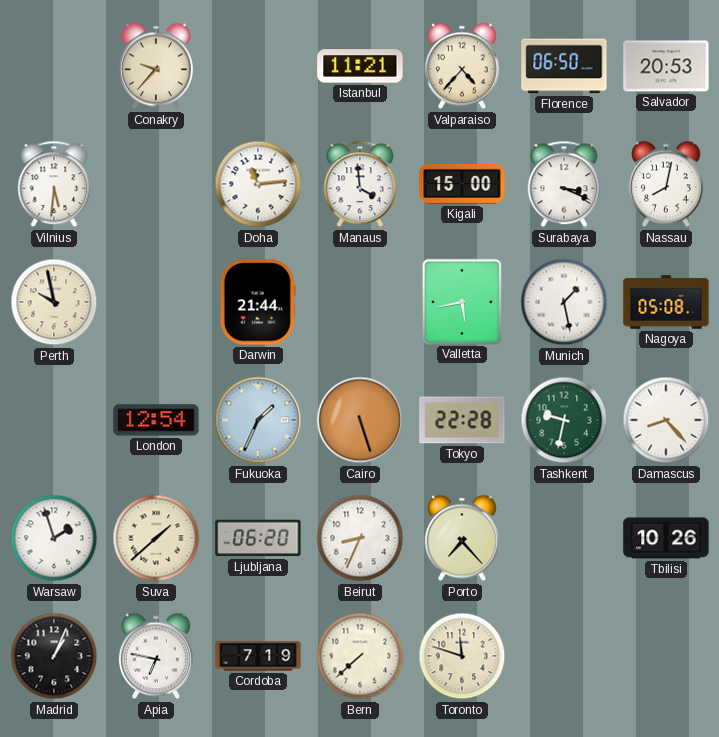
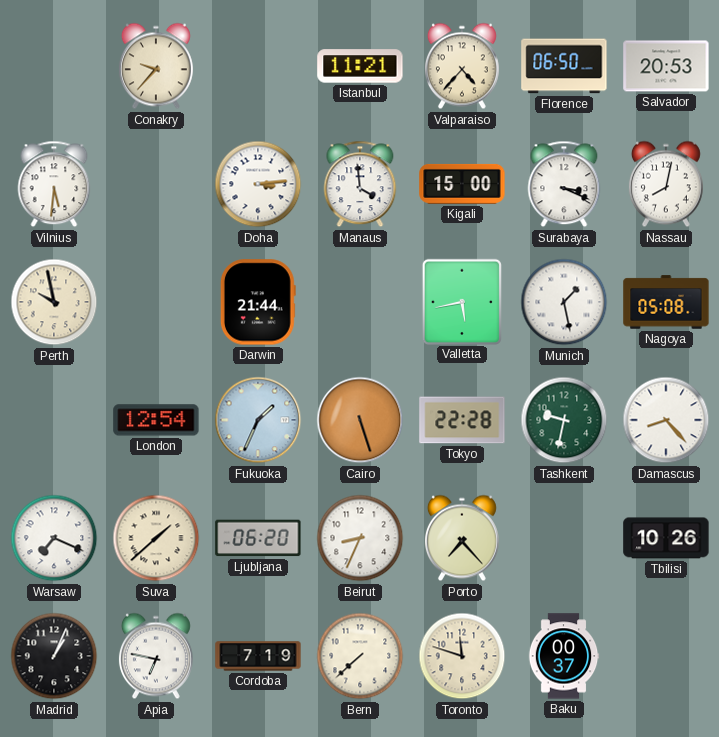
Doha: 11:14 -> 3:14
Warsaw: 1:57 -> 7:19
Baku: none -> 00:37
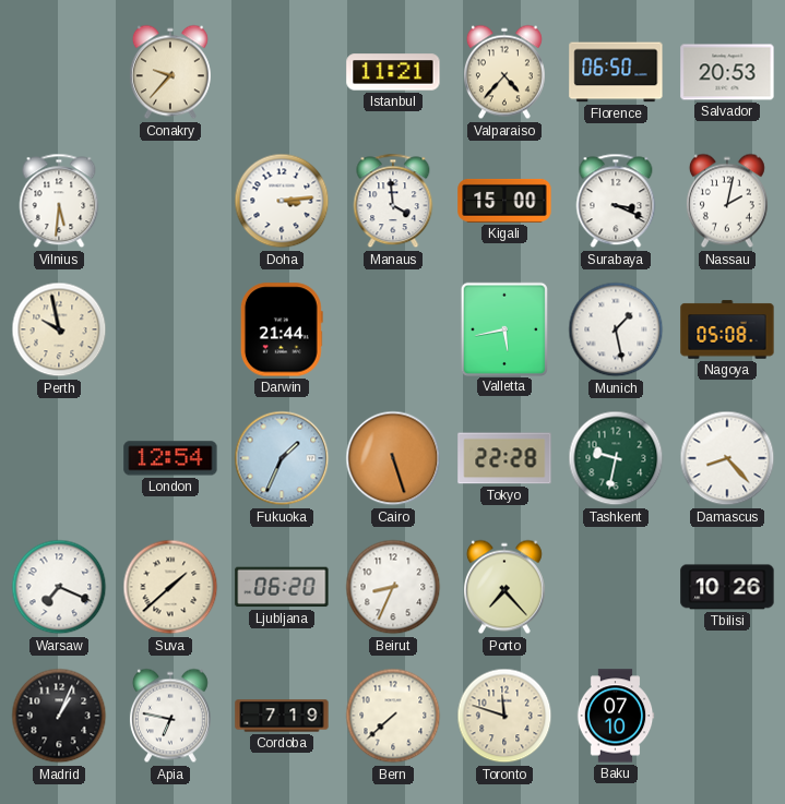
Nassau: 8:02 -> 2:02
Baku: 00:37 -> 07:10
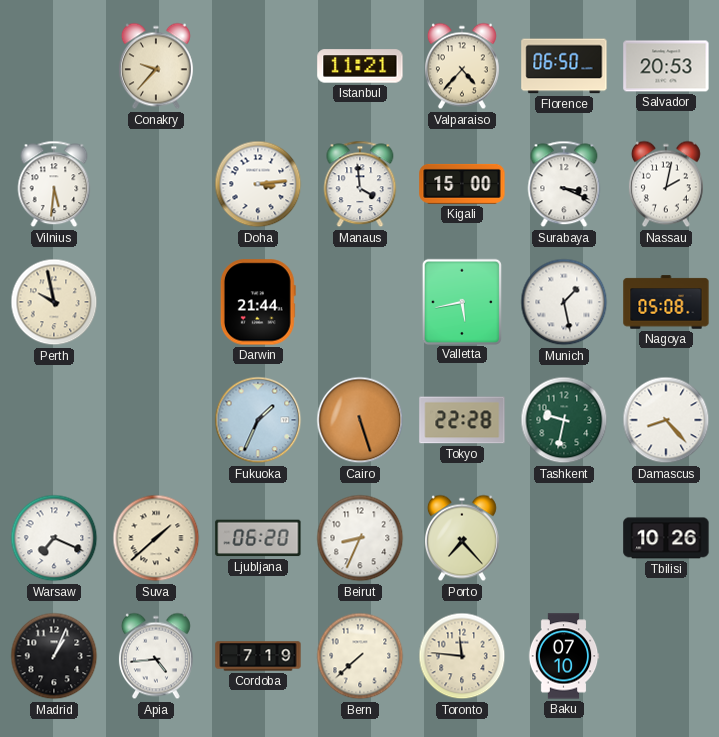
London: 12:54 -> none
Apia: 6:47 -> 4:44
Toronto: 11:48 -> 11:46
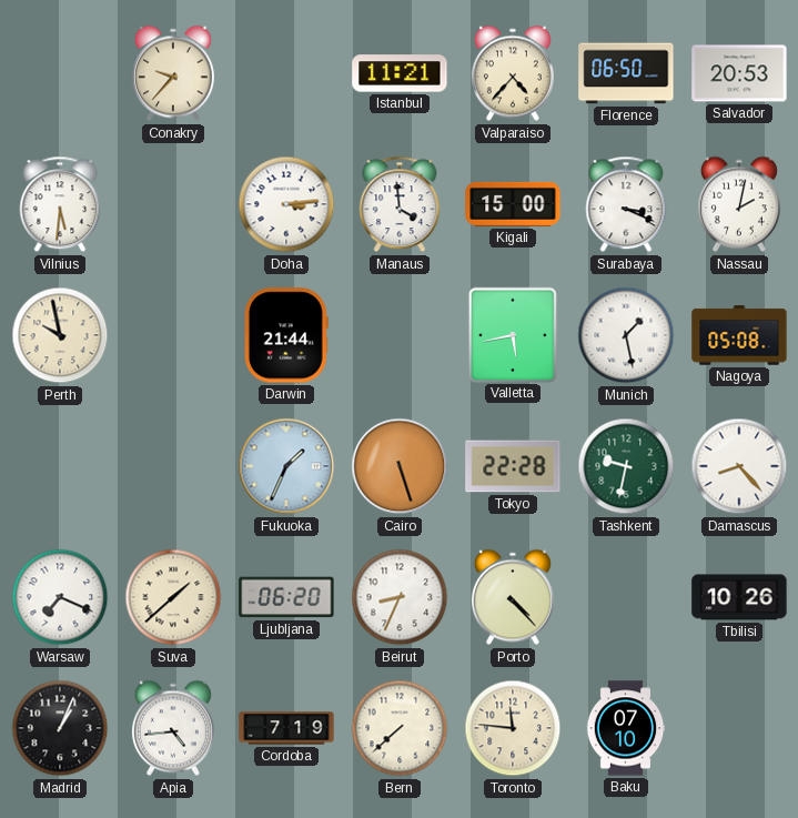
Porto: 7:23 -> 4:23
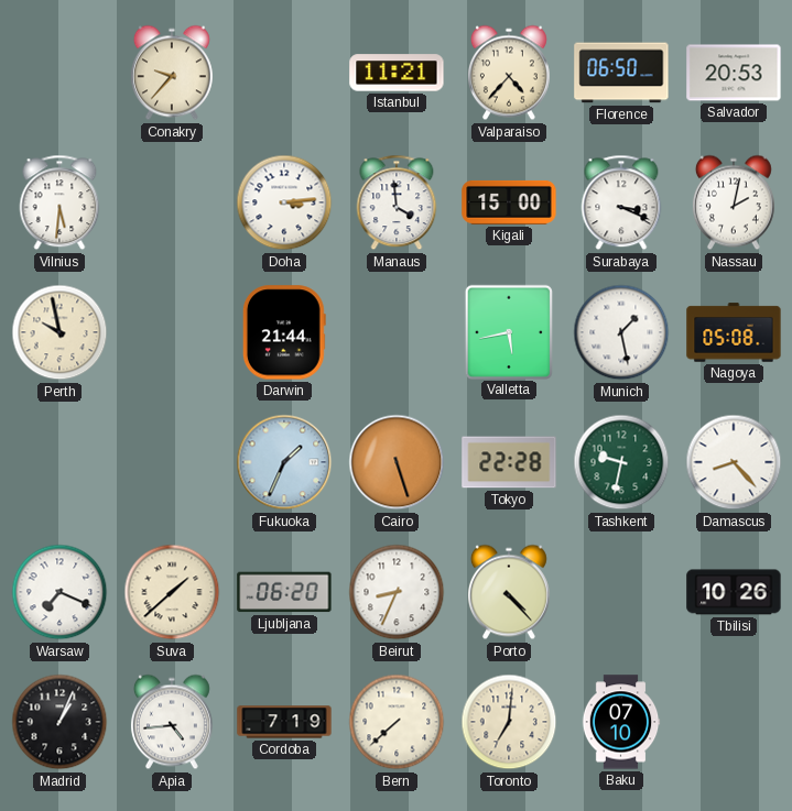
Toronto: 11:46 -> 7:01
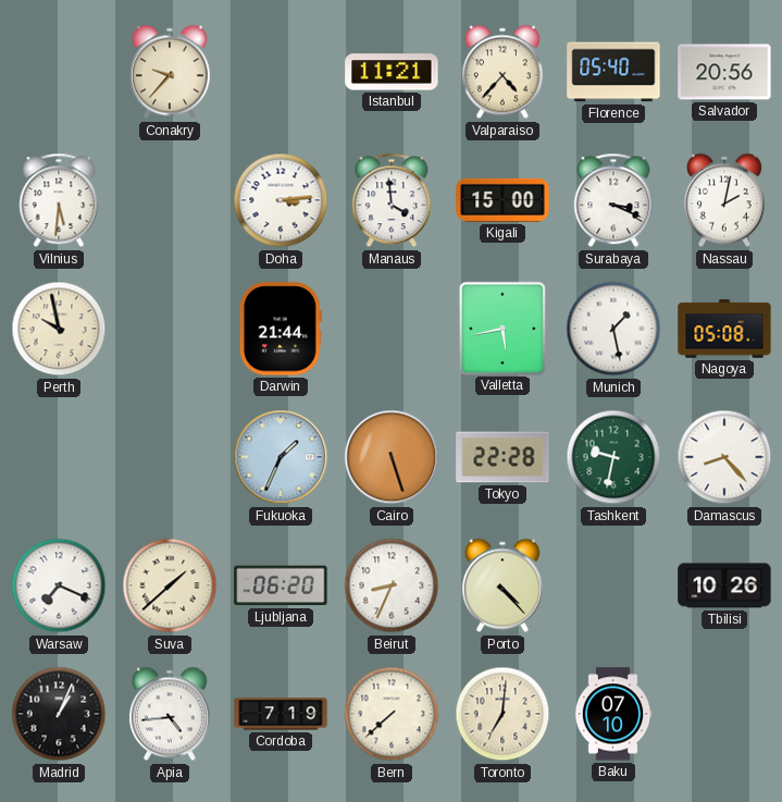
Florence: 06:50 -> 05:40
Salvador: 20:53 -> 20:56
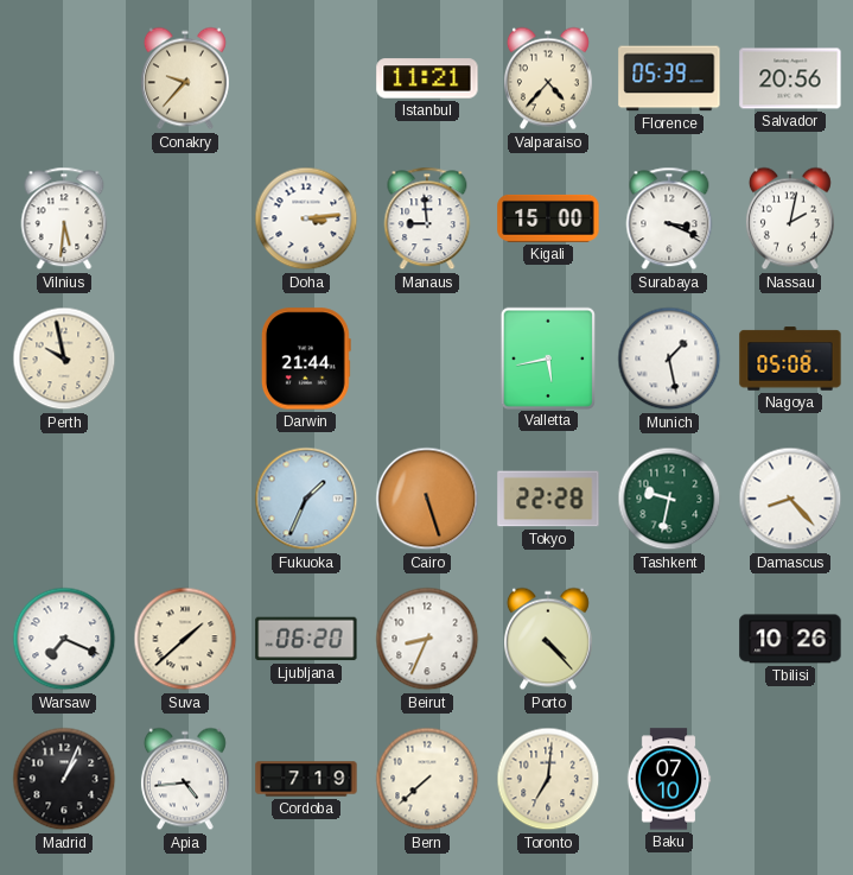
Florence: 05:40 -> 05:39
Manaus: 3:59 -> 8:59
